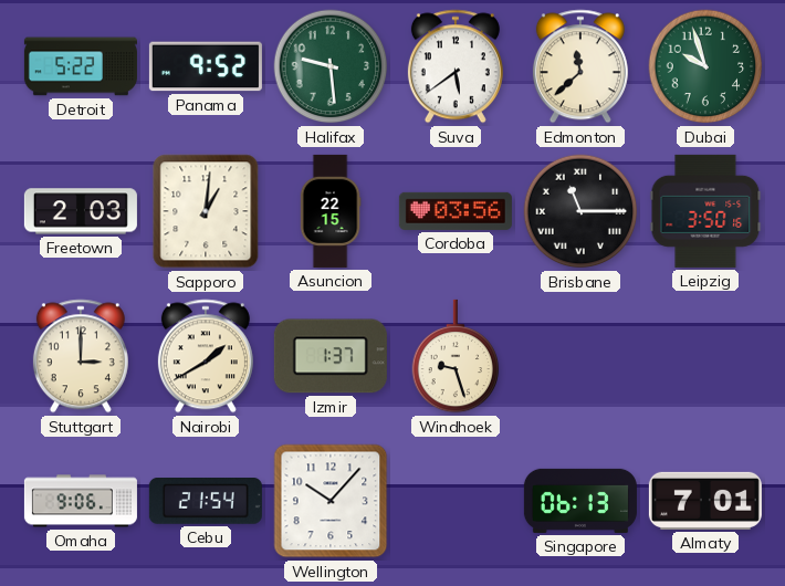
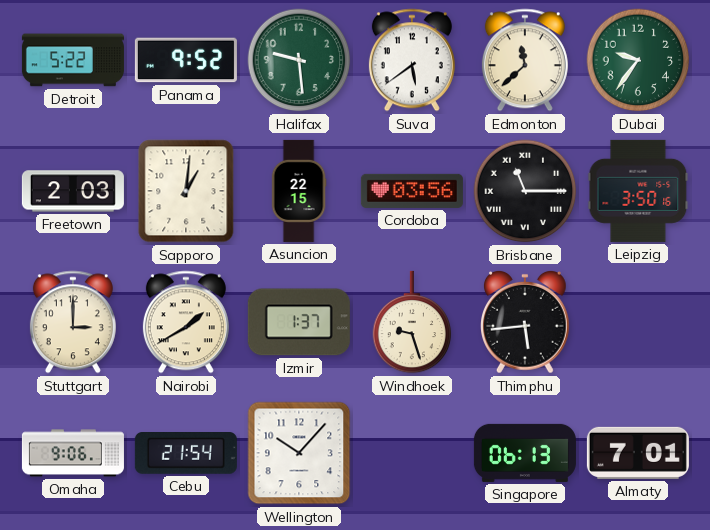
Dubai: 9:57 -> 9:36
Thimphu: none -> 5:44
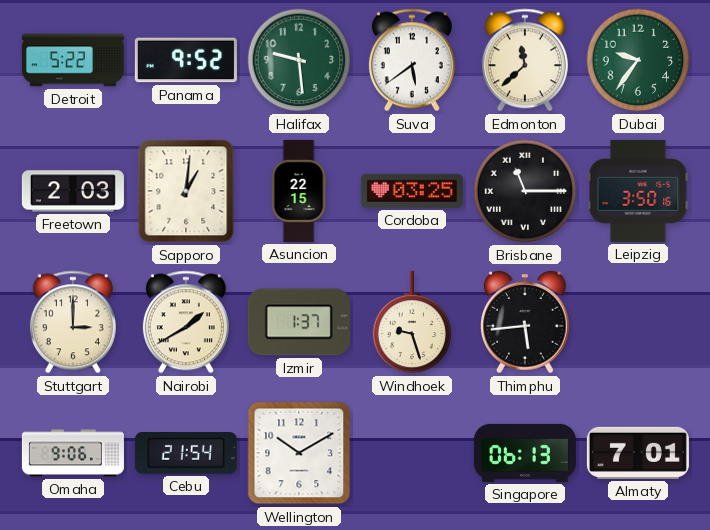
Cordoba: 03:56 -> 03:25
Wellington: 10:07 -> 10:10
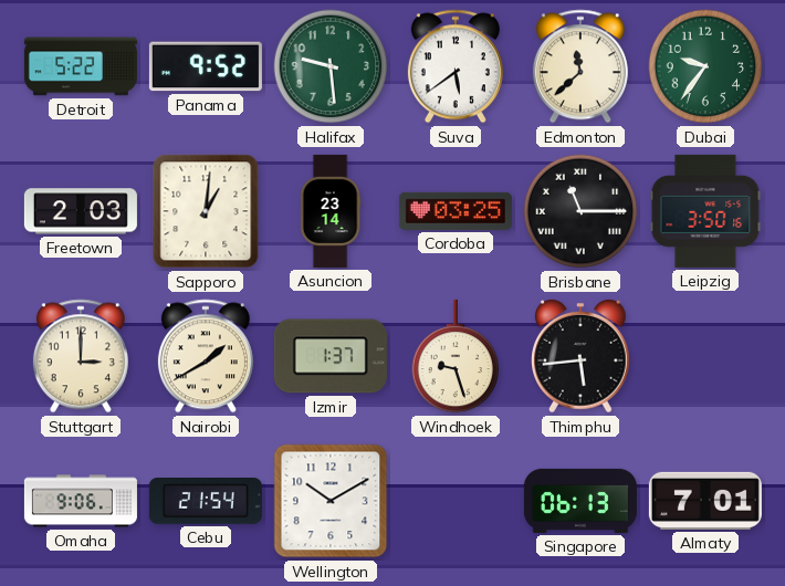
Asuncion: 22:15 -> 23:14
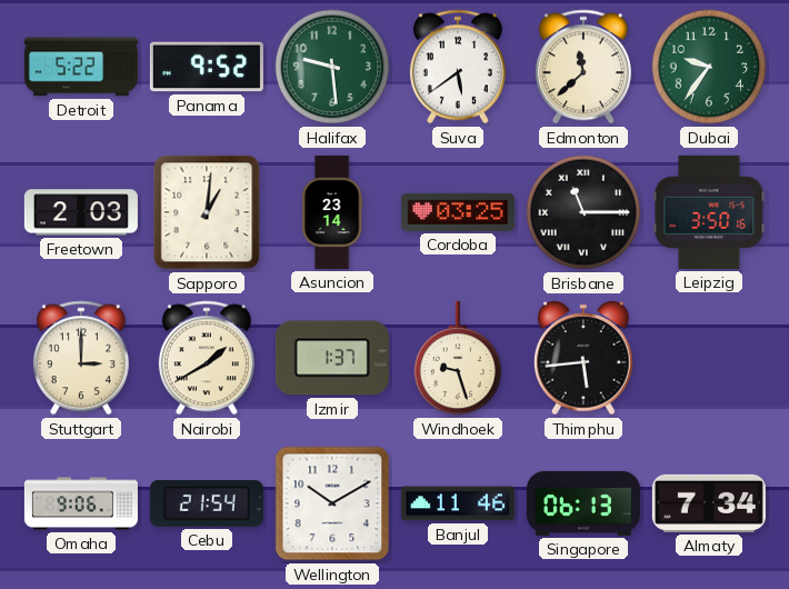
Banjul: none -> 11:46
Almaty: 7:01 -> 7:34
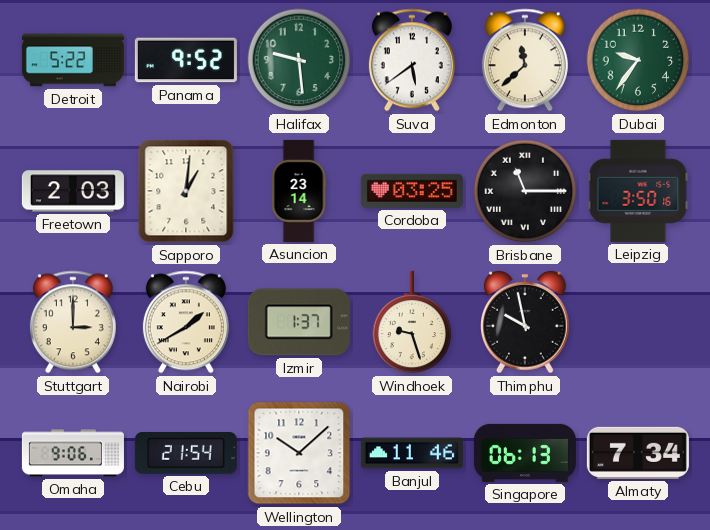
Thimphu: 5:44 -> 9:58
Wellington: 10:10 -> 10:08
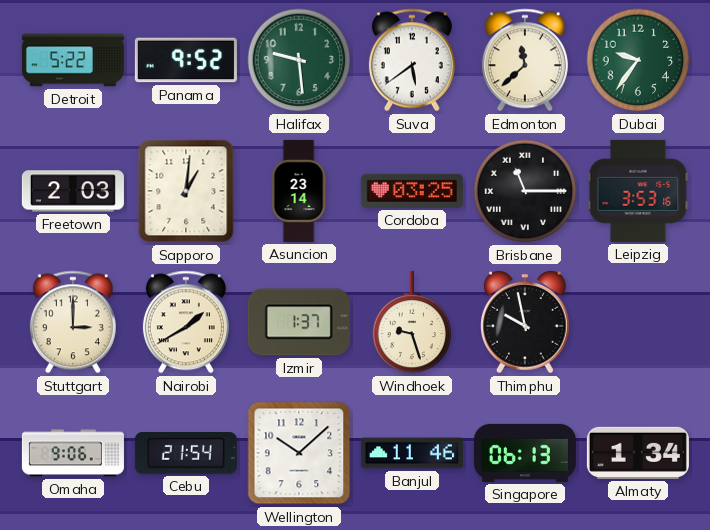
Leipzig: 3:50 -> 3:53
Almaty: 7:34 -> 1:34
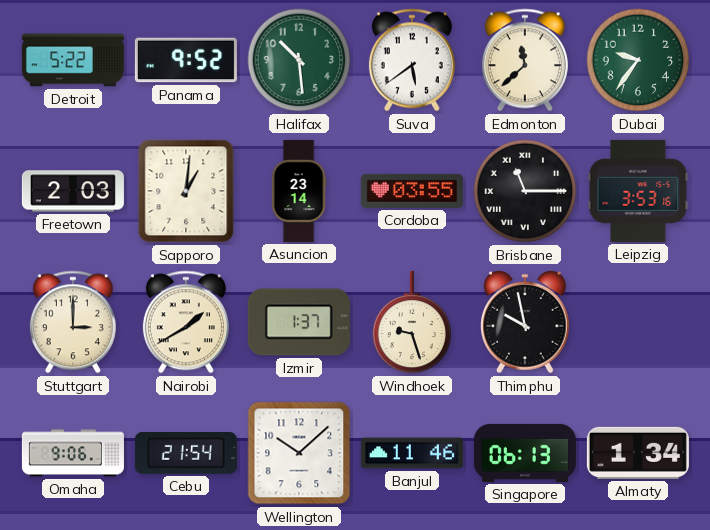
Halifax: 9:29 -> 10:29
Cordoba: 03:25 -> 03:55
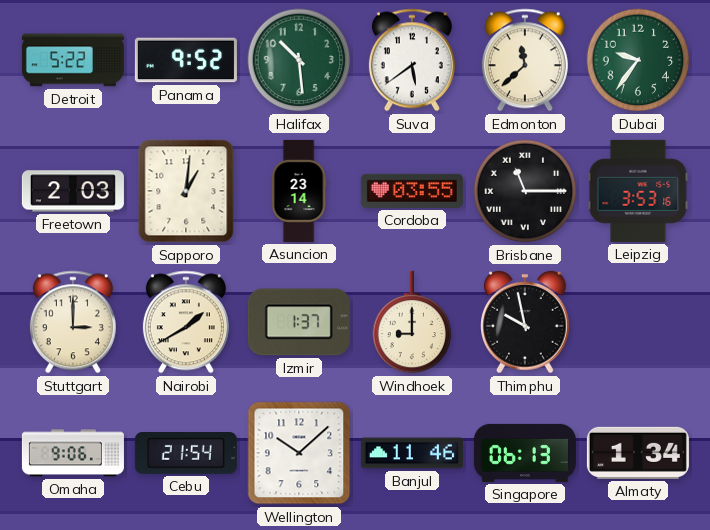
Windhoek: 9:27 -> 9:00
